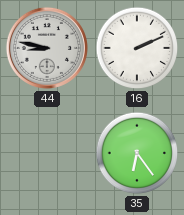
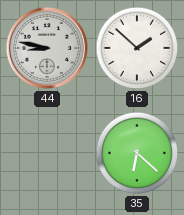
16: 2:11 -> 1:52
35: 6:24 -> 6:22
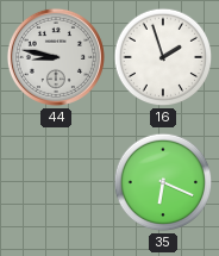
16: 1:52 -> 1:57
35: 6:22 -> 6:19
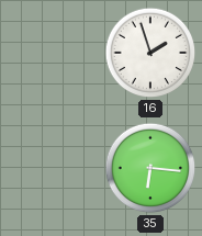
44: 8:47 -> none
35: 6:19 -> 6:16
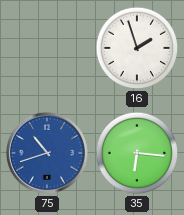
75: none -> 10:42
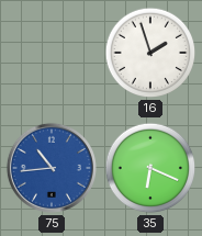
75: 10:42 -> 10:44
35: 6:16 -> 6:19
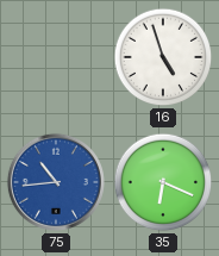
16: 1:57 -> 4:57
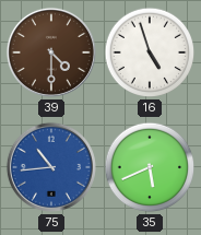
39: none -> 4:30
35: 6:19 -> 5:41
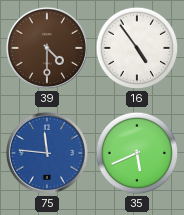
16: 4:57 -> 4:54
75: 10:44 -> 11:46
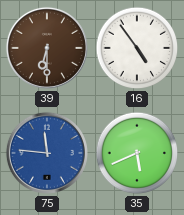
39: 4:30 -> 6:30
